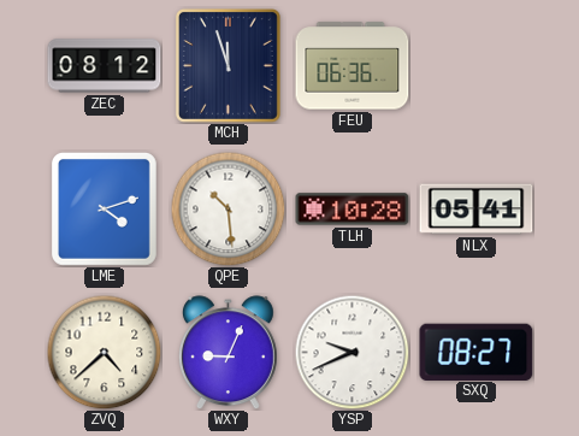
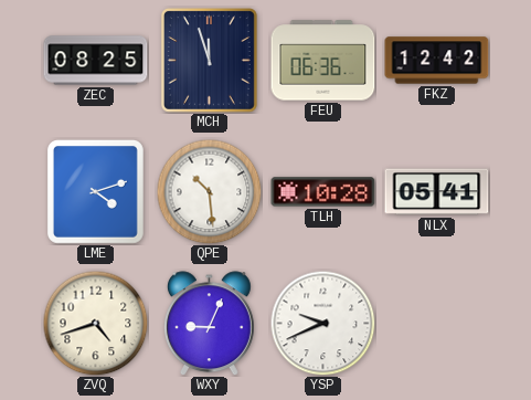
ZEC: 08:12 -> 08:25
FKZ: none -> 12:42
ZVQ: 4:38 -> 4:42
SXQ: 08:27 -> none
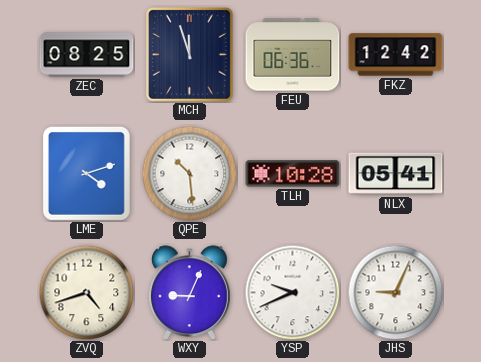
JHS: none -> 9:04
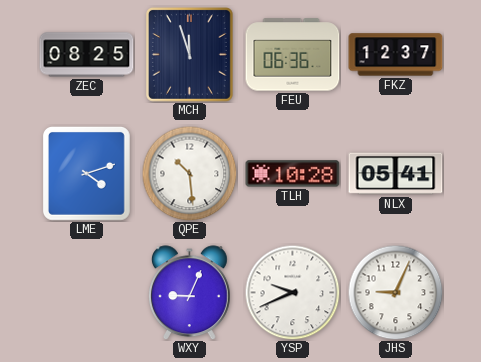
FKZ: 12:42 -> 12:37
ZVQ: 4:42 -> none
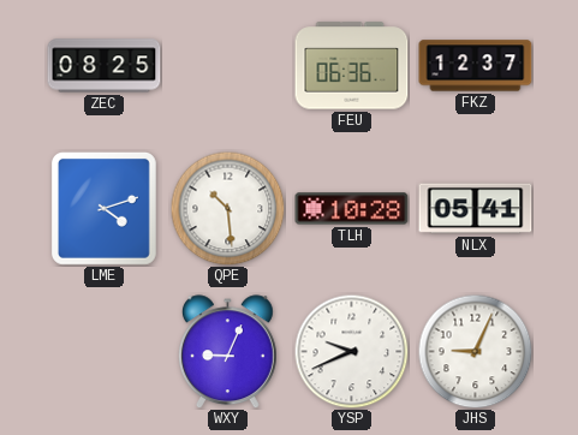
MCH: 11:57 -> none
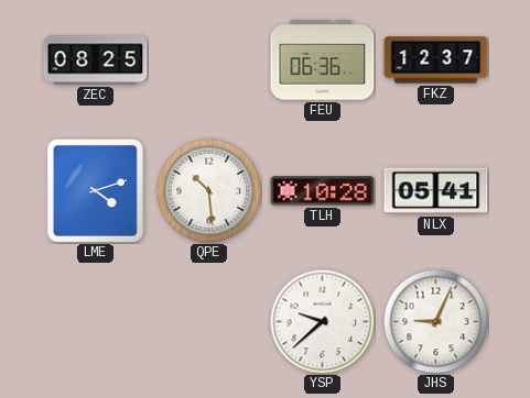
WXY: 9:04 -> none
YSP: 9:41 -> 9:38
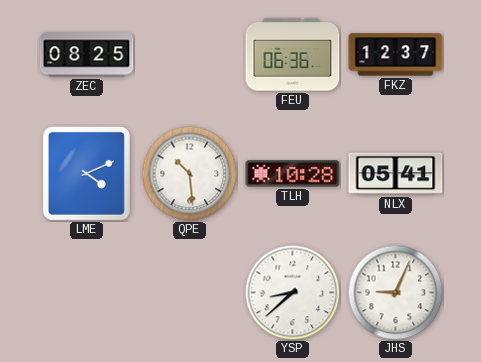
LME: 4:12 -> 4:11
YSP: 9:38 -> 8:38
